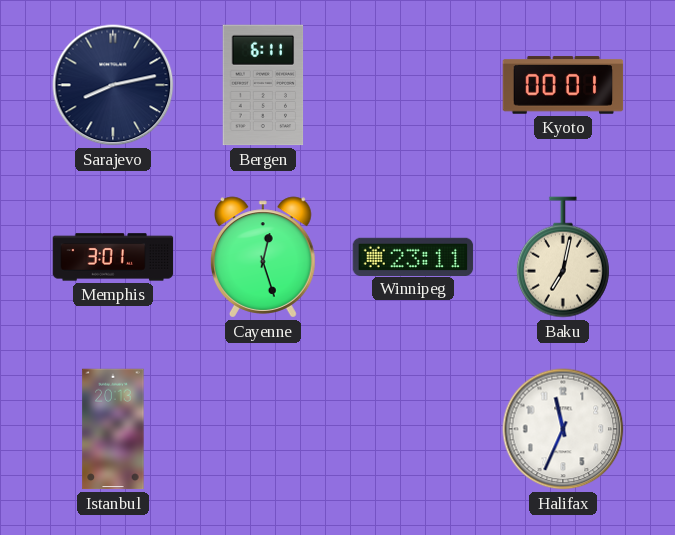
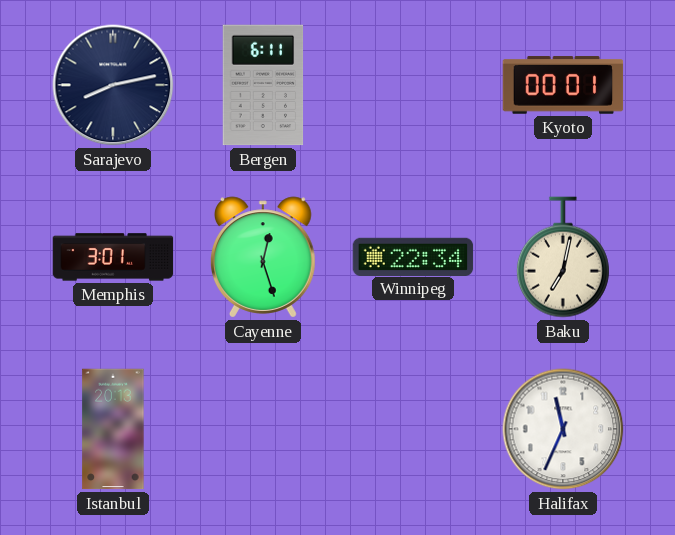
Winnipeg: 23:11 -> 22:34
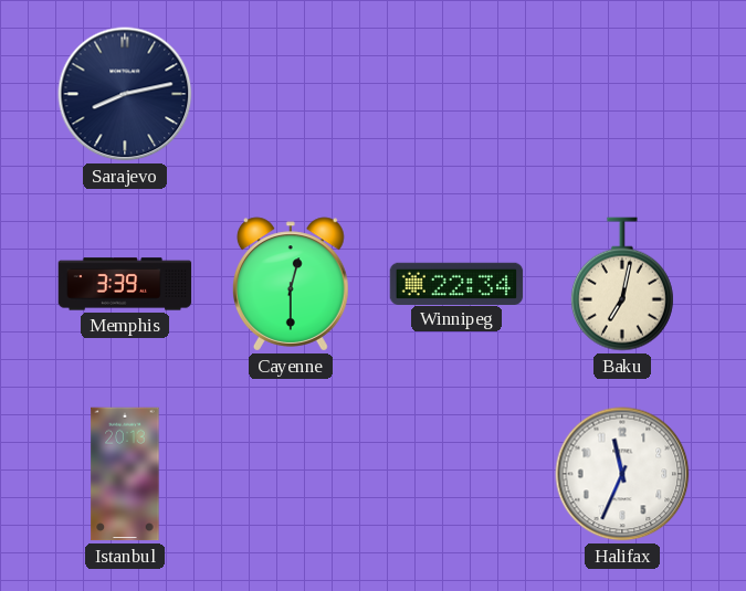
Bergen: 6:11 -> none
Kyoto: 00:01 -> none
Memphis: 3:01 -> 3:39
Cayenne: 12:27 -> 12:30
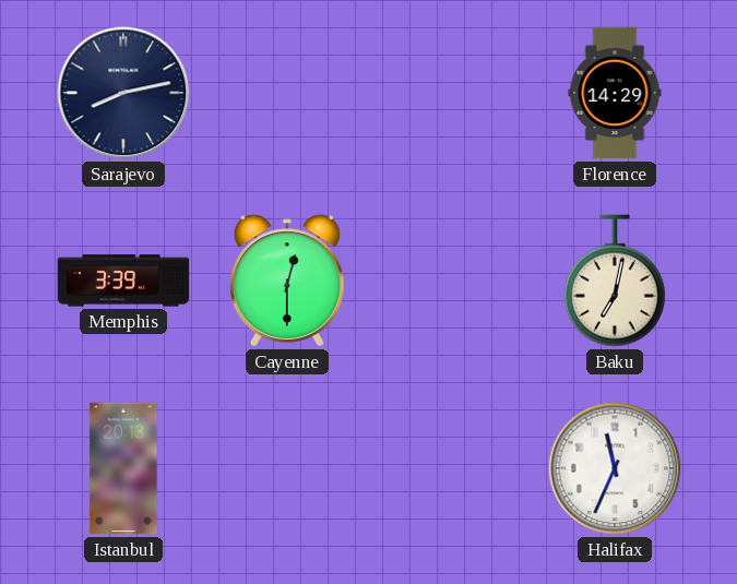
Florence: none -> 14:29
Winnipeg: 22:34 -> none
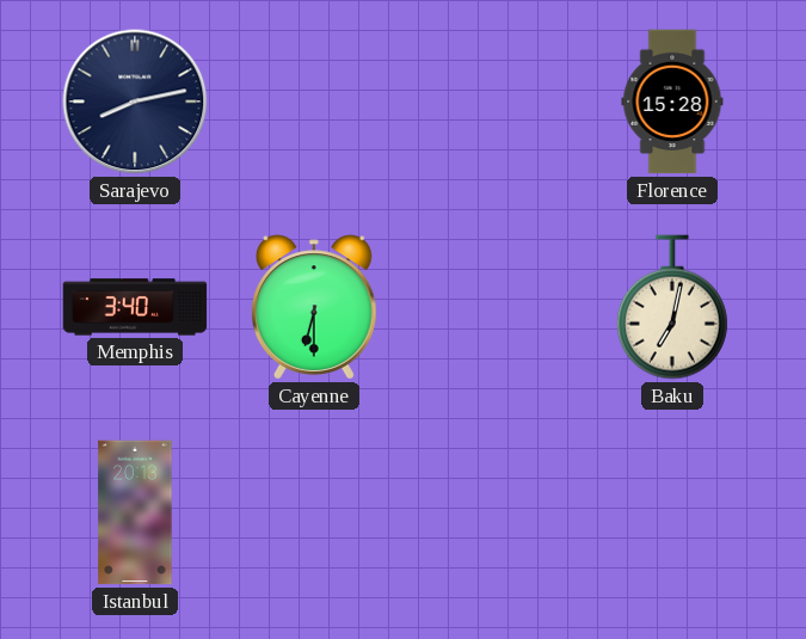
Florence: 14:29 -> 15:28
Memphis: 3:39 -> 3:40
Cayenne: 12:30 -> 6:30
Halifax: 11:34 -> none
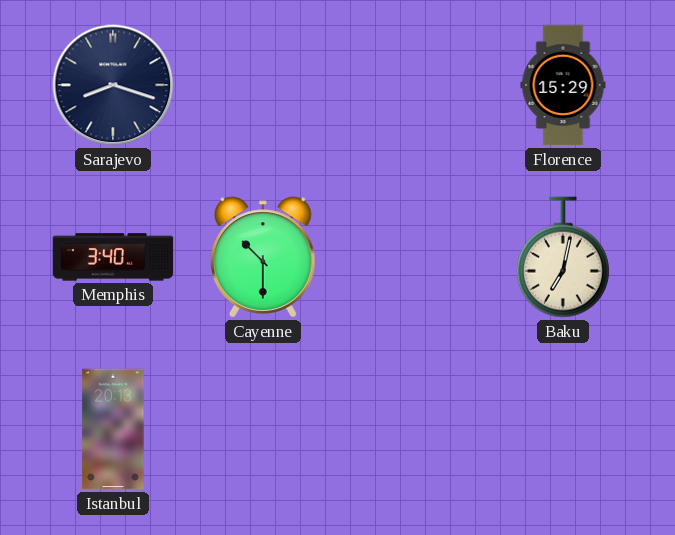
Sarajevo: 8:13 -> 8:18
Florence: 15:28 -> 15:29
Cayenne: 6:30 -> 10:30
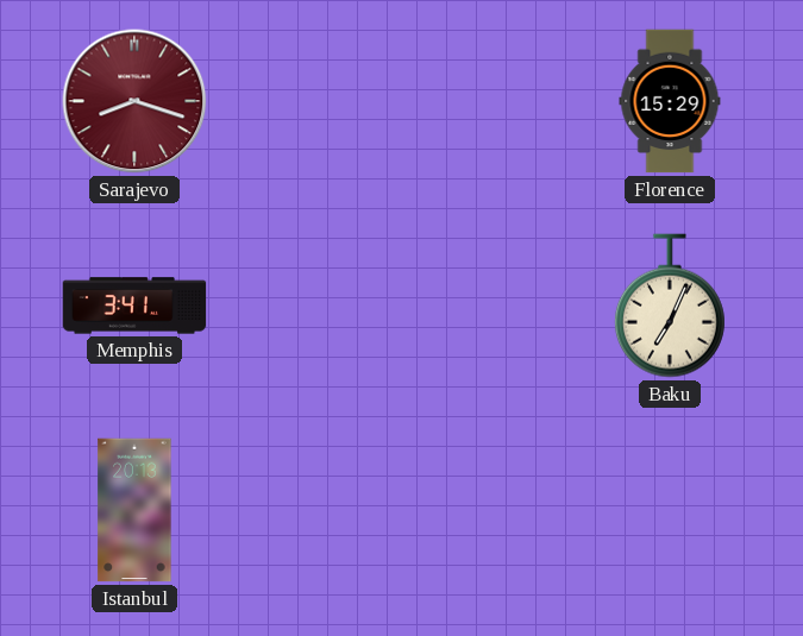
Sarajevo dial: navy -> burgundy
Memphis: 3:40 -> 3:41
Cayenne: 10:30 -> none
Baku: 7:02 -> 7:04
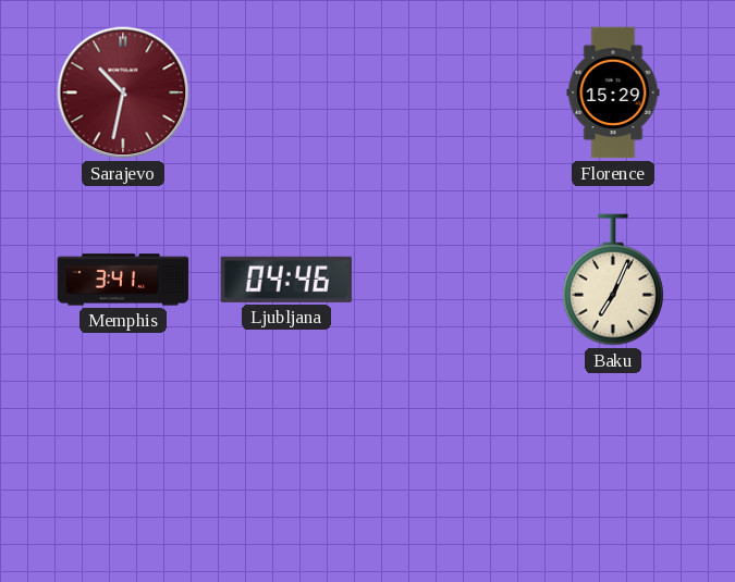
Sarajevo: 8:18 -> 10:32
Ljubljana: none -> 04:46
Istanbul: 20:13 -> none
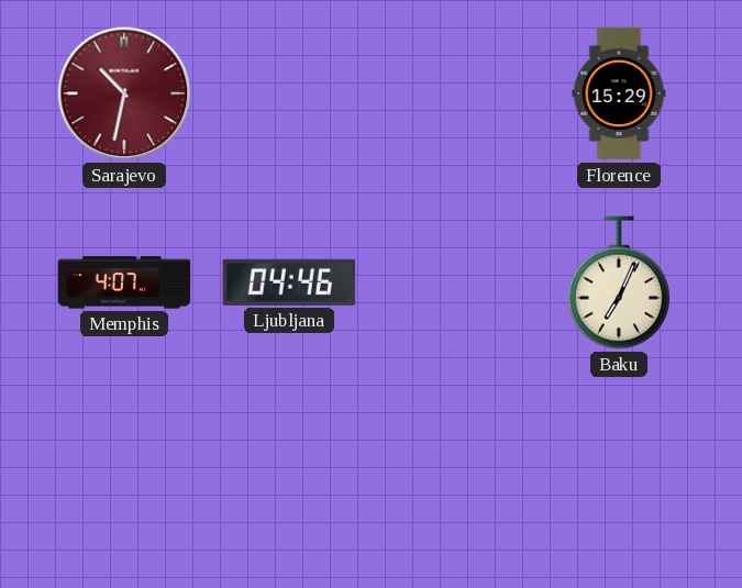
Memphis: 3:41 -> 4:07
